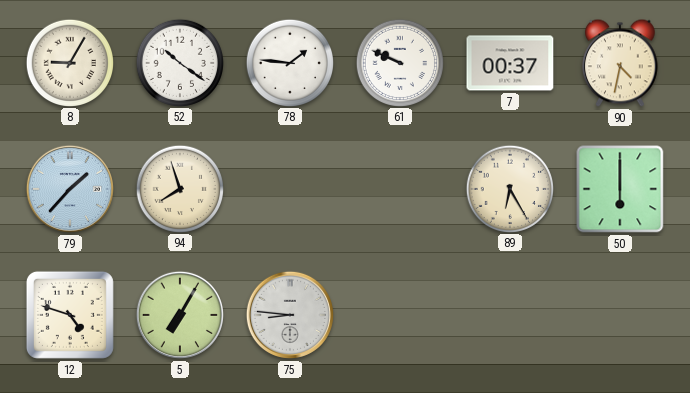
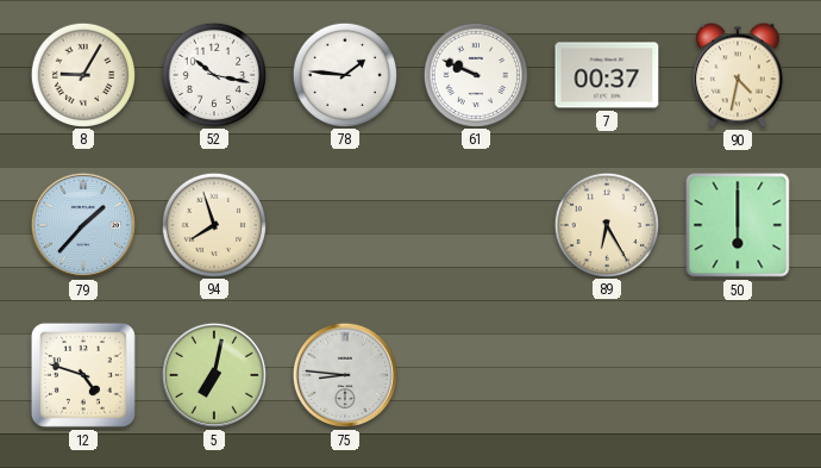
52: 10:21 -> 10:17
5: 7:05 -> 7:02
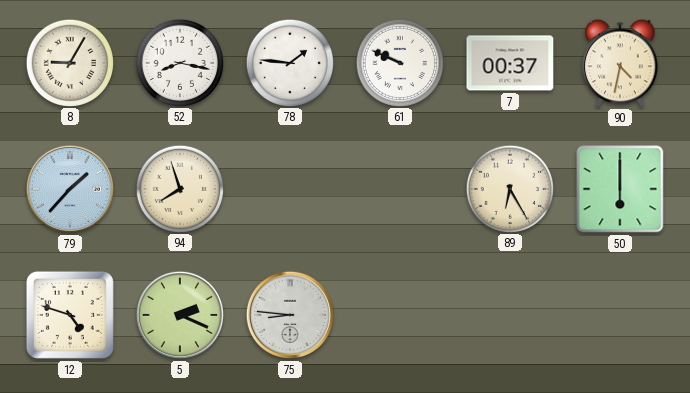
52: 10:17 -> 8:17
5: 7:02 -> 2:19
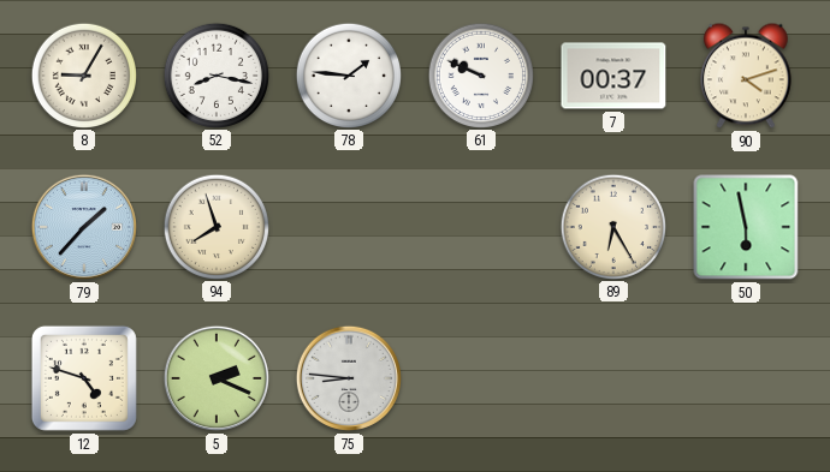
90: 4:32 -> 4:12
50: 6:00 -> 5:58
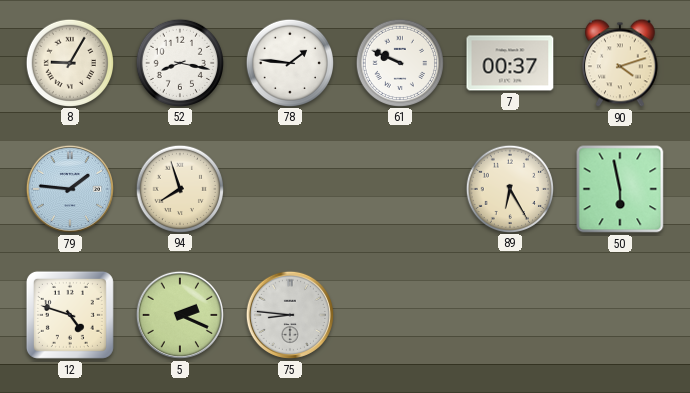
79: 1:37 -> 1:46
